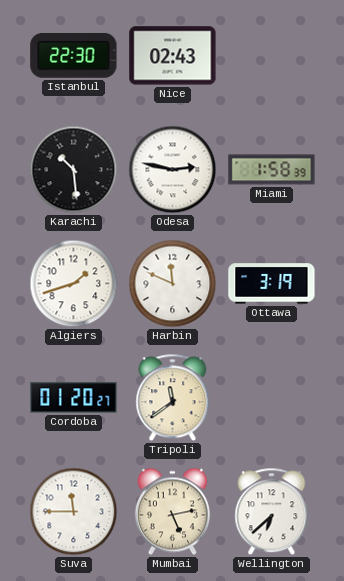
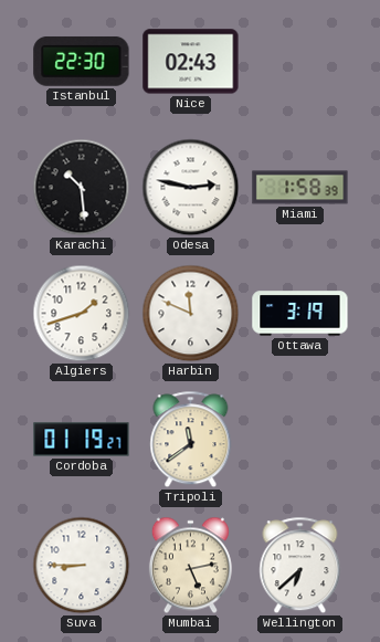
Cordoba: 01:20 -> 01:19
Suva: 11:45 -> 8:45
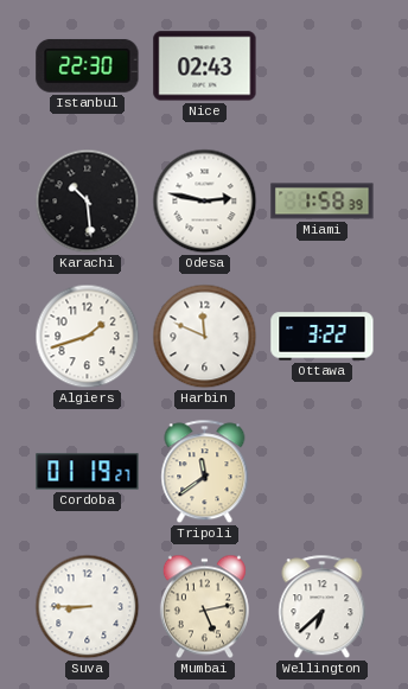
Ottawa: 3:19 -> 3:22
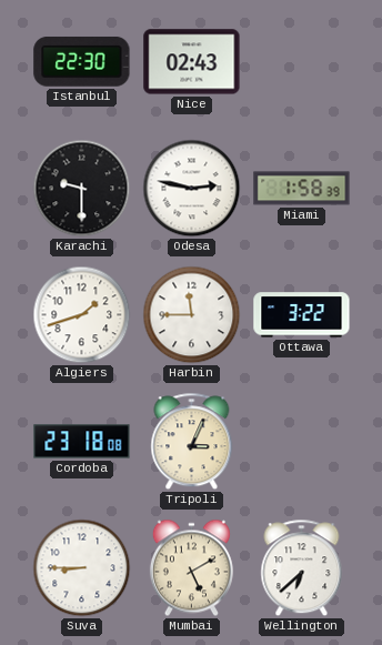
Karachi: 10:29 -> 9:30
Harbin: 11:49 -> 11:45
Cordoba: 01:19 -> 23:18
Tripoli: 11:39 -> 3:04
Mumbai: 5:13 -> 5:10
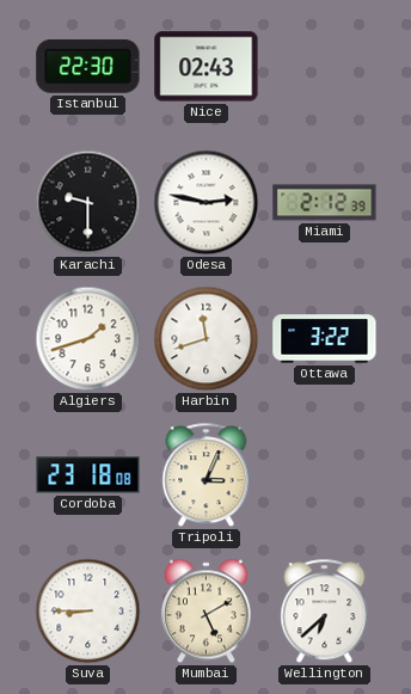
Miami: 1:58 -> 2:12
Harbin: 11:45 -> 11:42
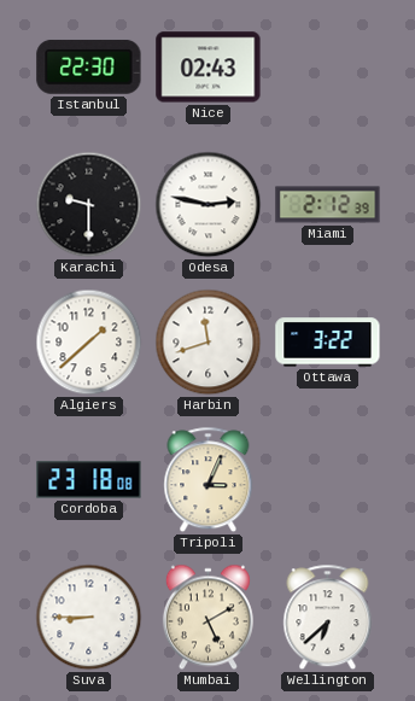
Algiers: 1:42 -> 1:38
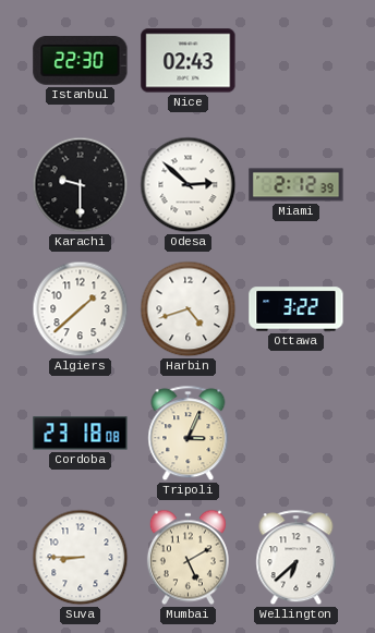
Odesa: 2:47 -> 2:52
Harbin: 11:42 -> 4:42
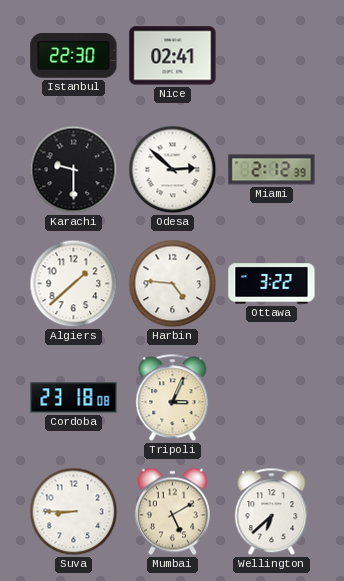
Nice: 02:43 -> 02:41
Harbin: 4:42 -> 4:46
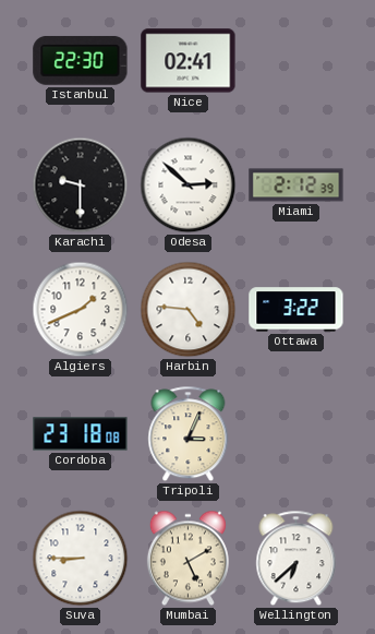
Algiers: 1:38 -> 1:41
